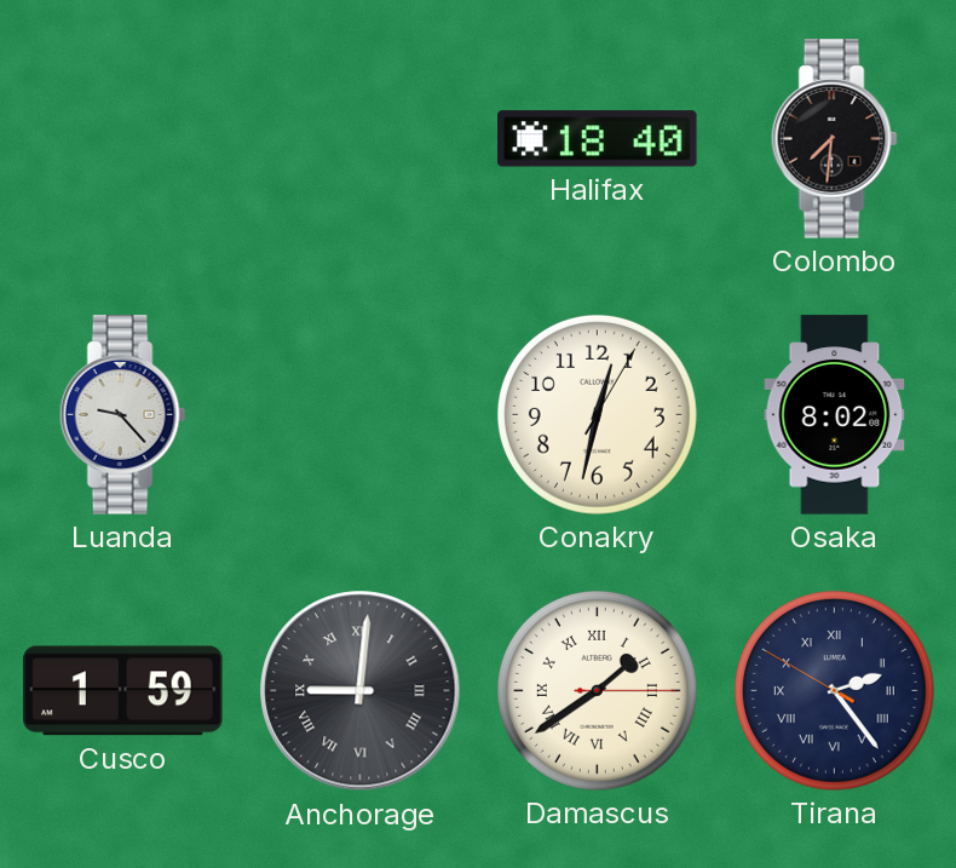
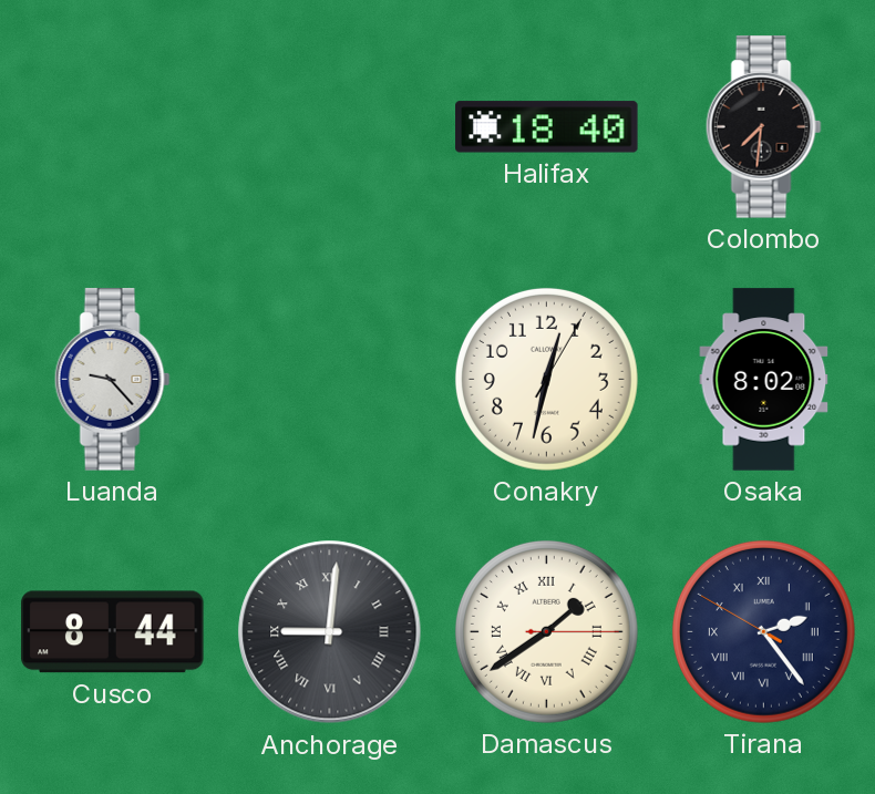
Cusco: 1:59 -> 8:44
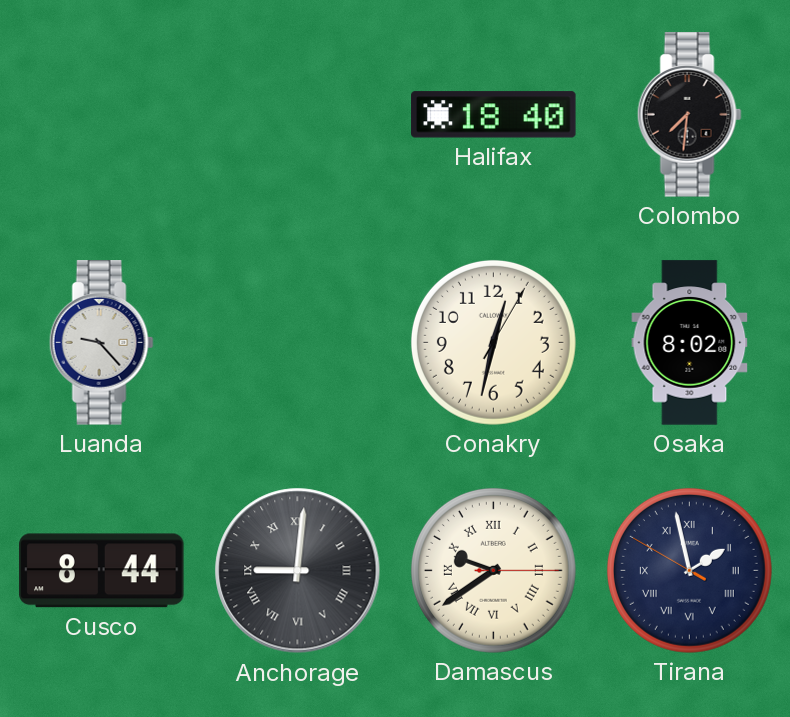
Damascus: 1:39 -> 9:39
Tirana: 2:23 -> 1:57
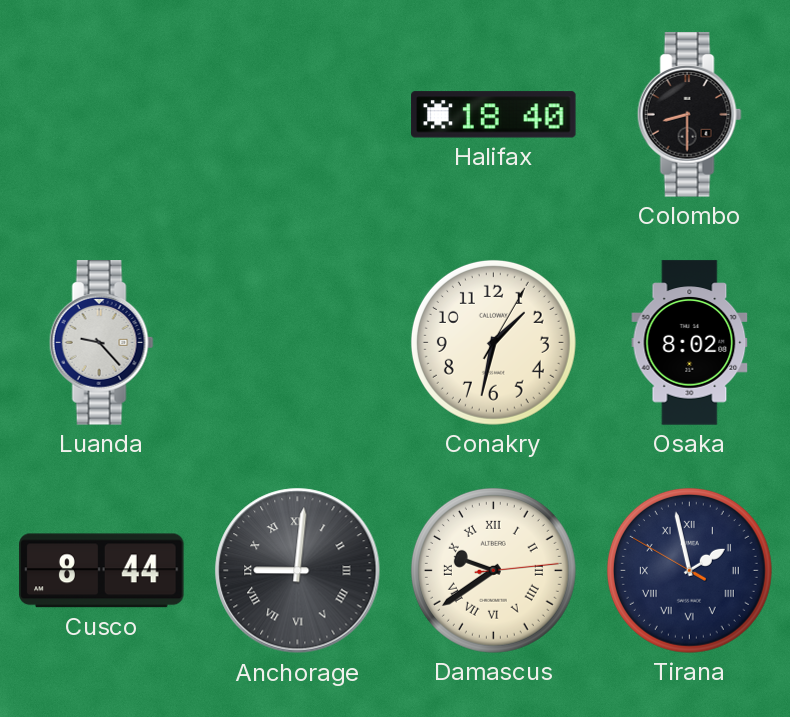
Colombo: 7:31 -> 8:30
Conakry: 12:32 -> 1:32
Damascus: 9:39:15 -> 9:39:14
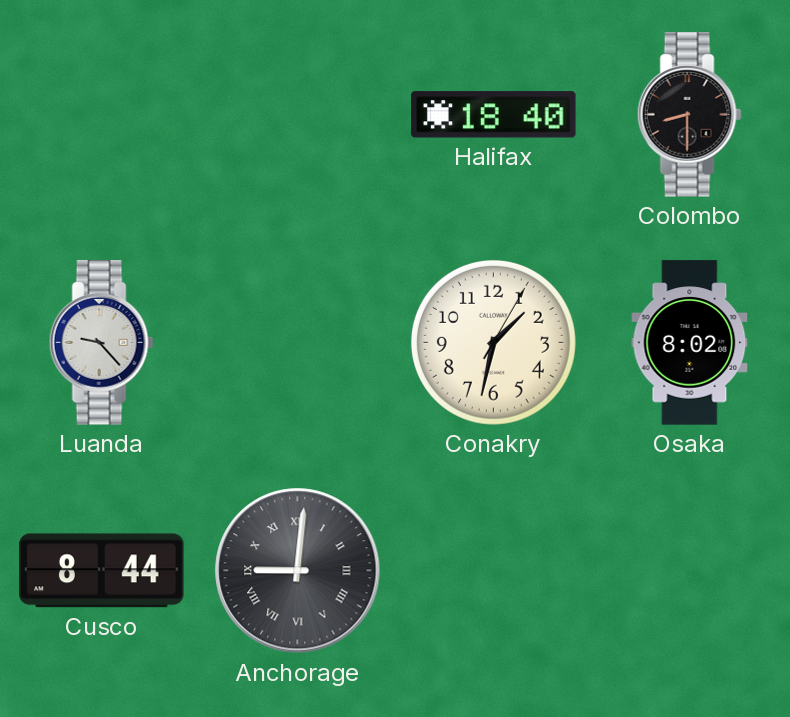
Damascus: 9:39 -> none
Tirana: 1:57 -> none
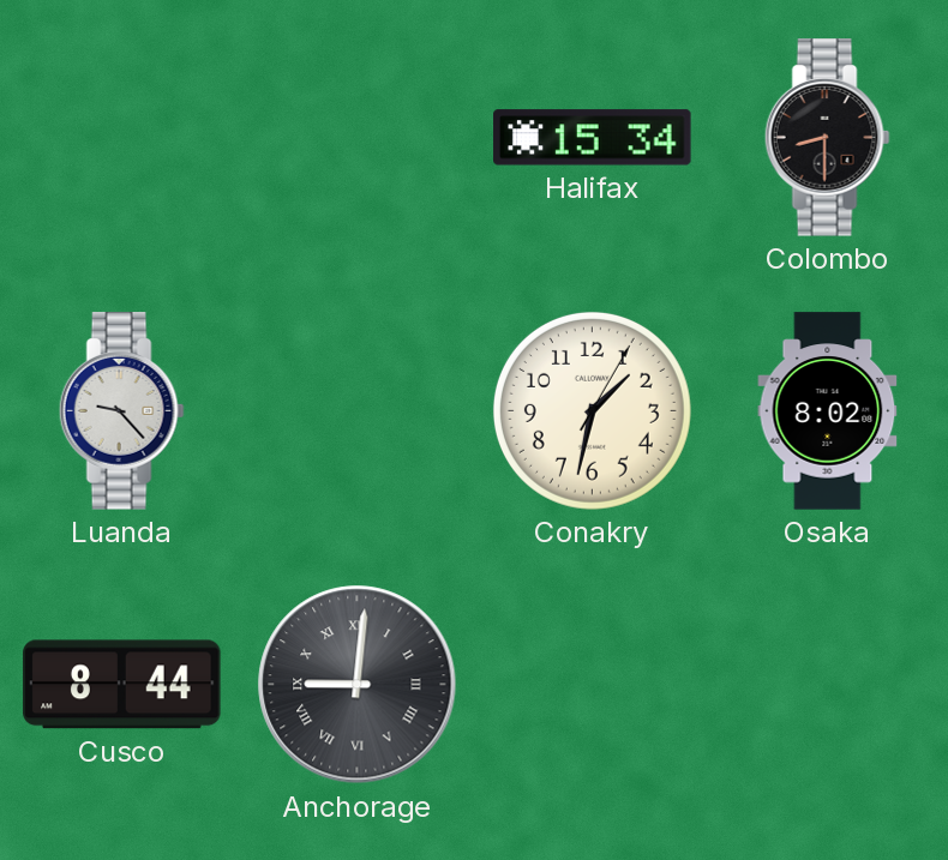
Halifax: 18:40 -> 15:34
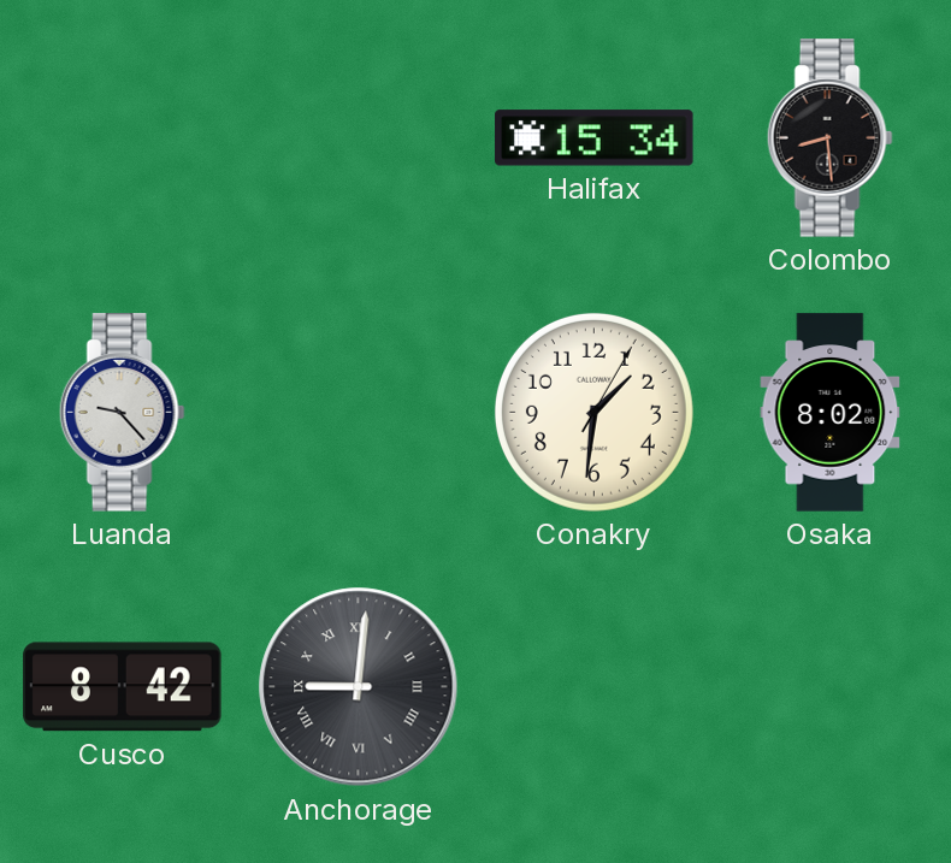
Colombo: 8:30 -> 8:29
Conakry: 1:32 -> 1:31
Cusco: 8:44 -> 8:42
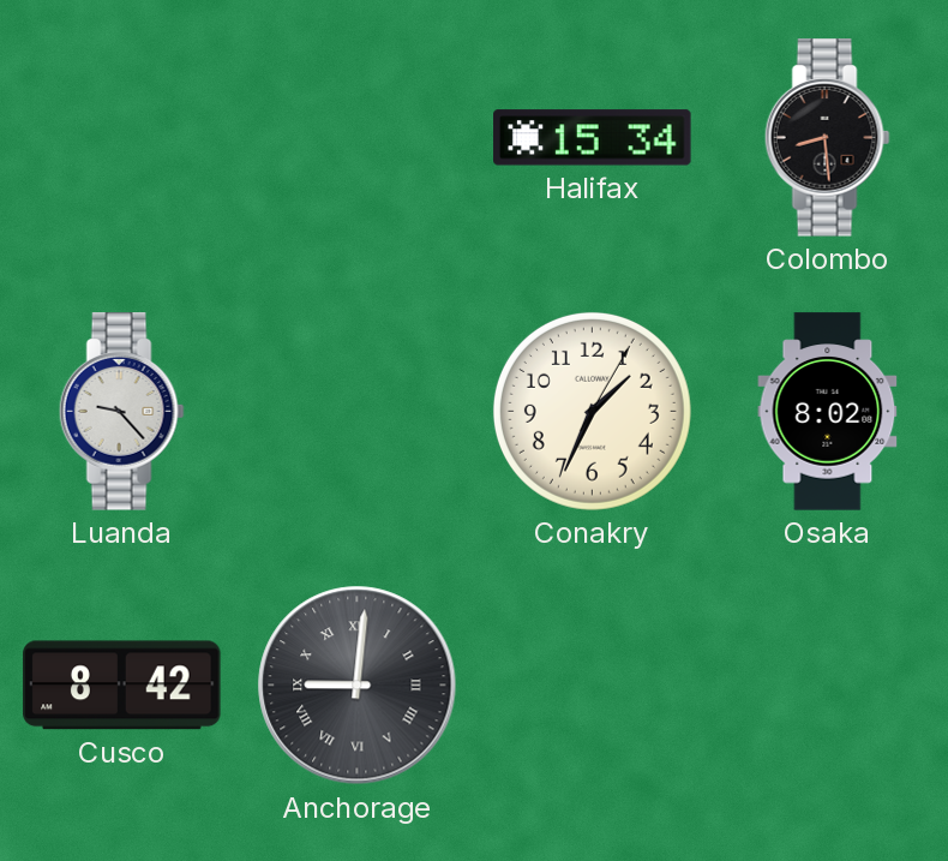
Conakry: 1:31 -> 1:34
